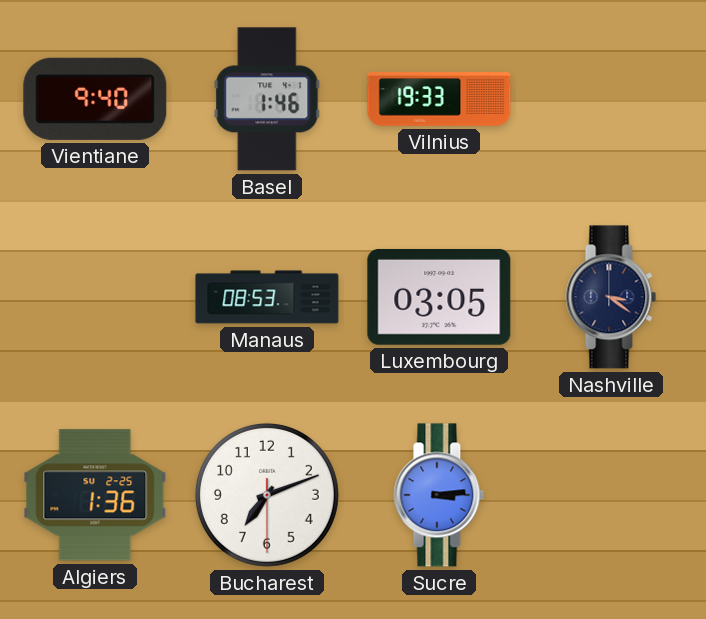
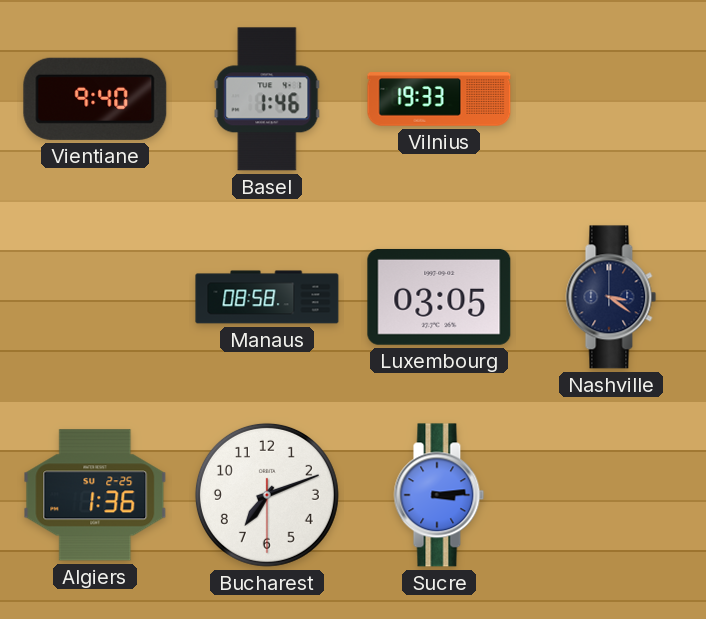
Manaus: 08:53 -> 08:58
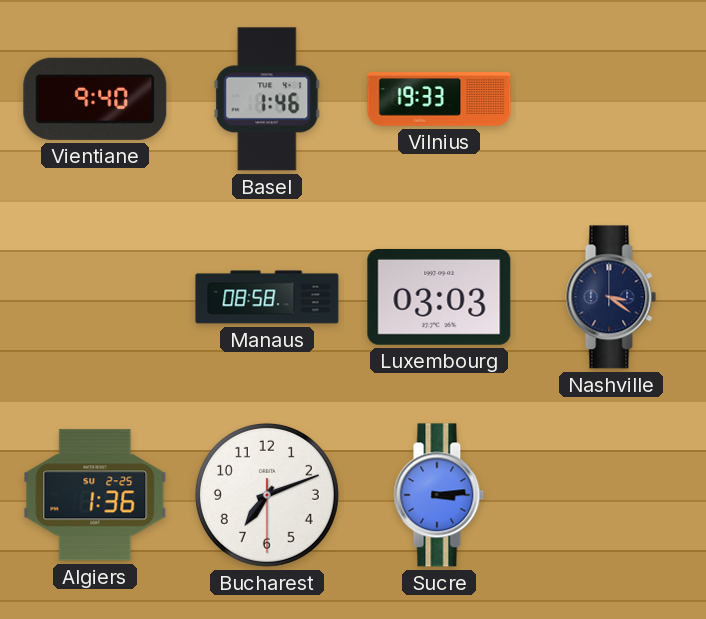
Luxembourg: 03:05 -> 03:03
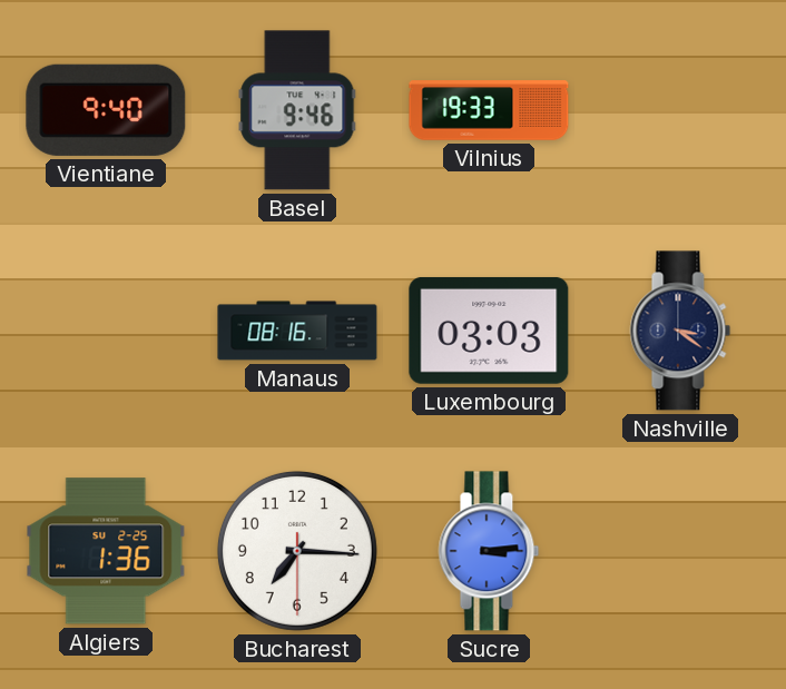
Basel: 1:46 -> 9:46
Manaus: 08:58 -> 08:16
Bucharest: 7:11 -> 7:15
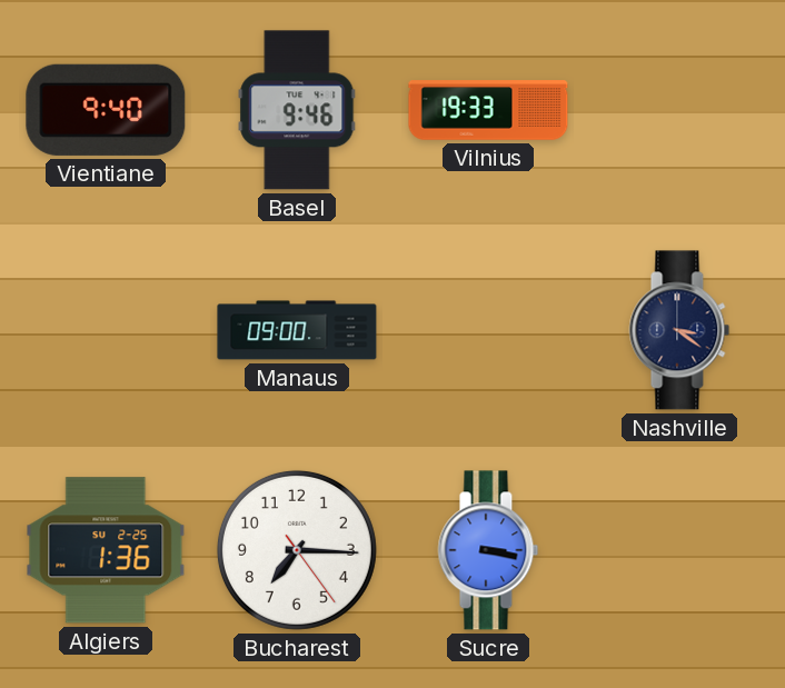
Manaus: 08:16 -> 09:00
Luxembourg: 03:03 -> none
Bucharest: 7:15:30 -> 7:15:24
Sucre: 3:14 -> 3:17
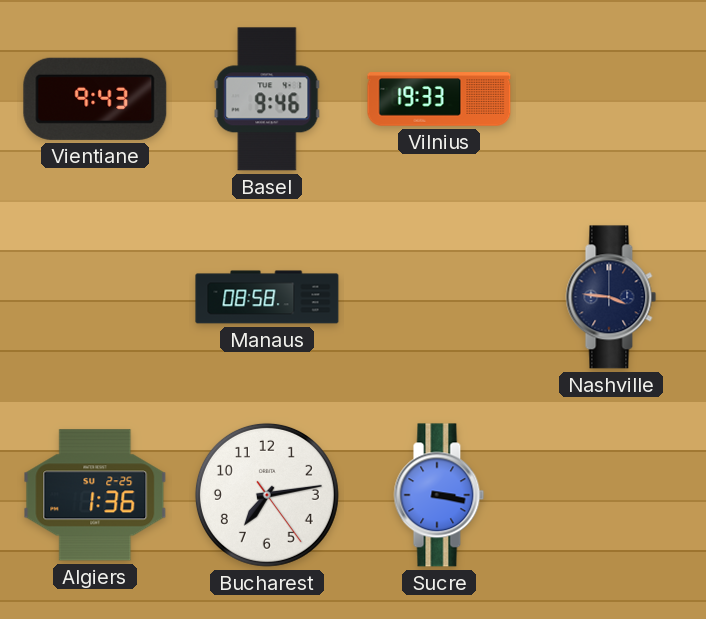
Vientiane: 9:40 -> 9:43
Manaus: 09:00 -> 08:58
Nashville: 3:21 -> 3:46
Bucharest: 7:15 -> 7:13
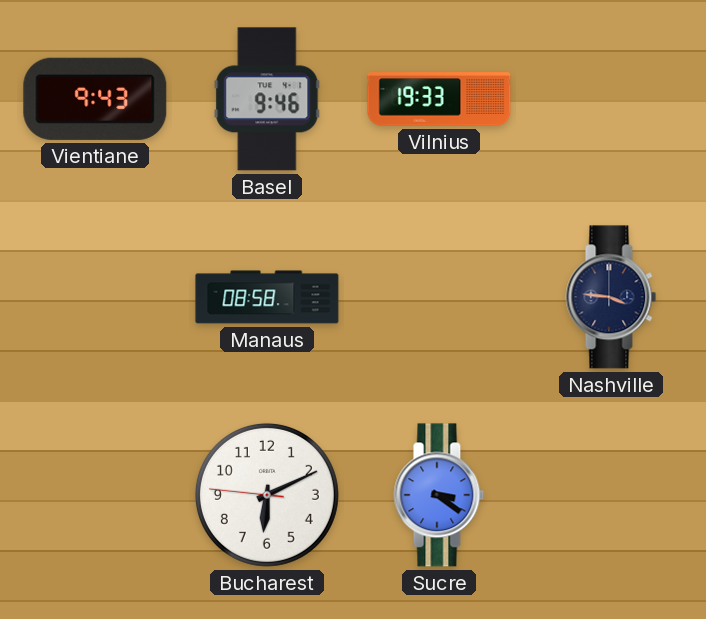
Algiers: 1:36 -> none
Bucharest: 7:13 -> 6:10
Sucre: 3:17 -> 3:21
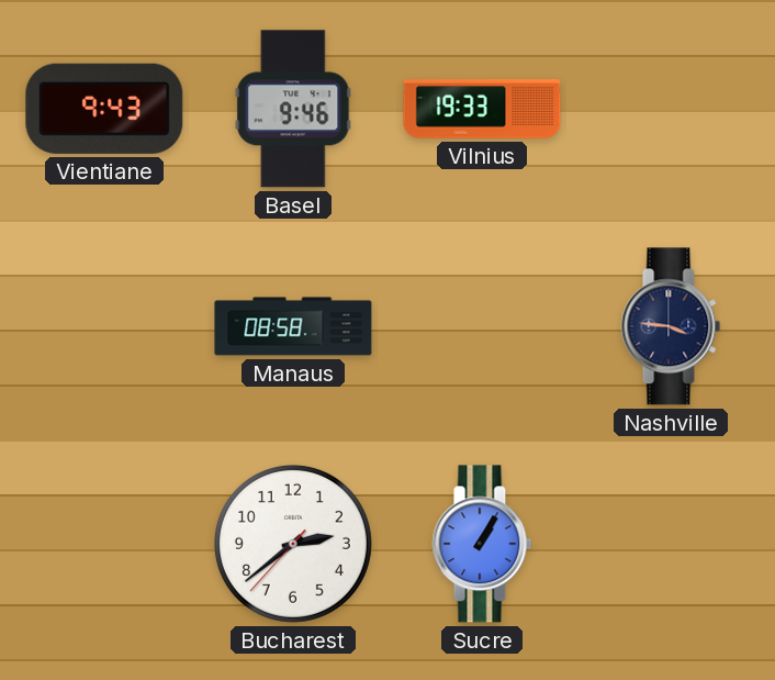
Bucharest: 6:10 -> 2:38
Sucre: 3:21 -> 1:05
